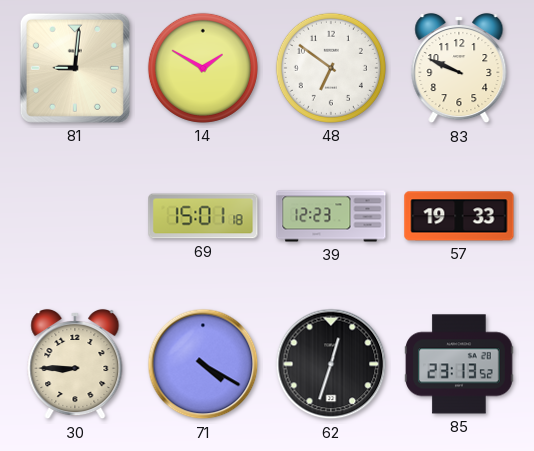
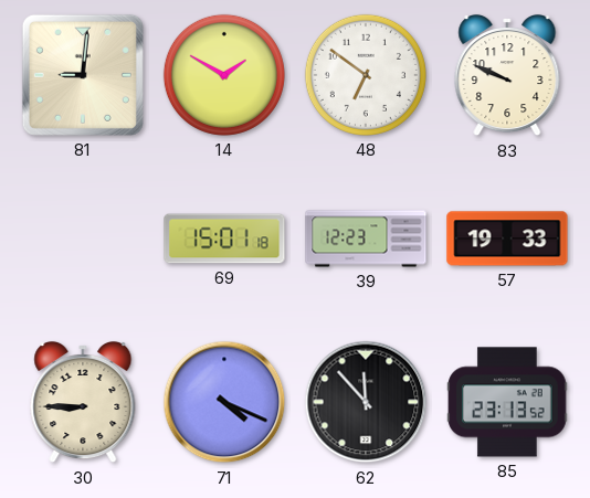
71: 4:20 -> 4:19
62: 12:33 -> 11:53
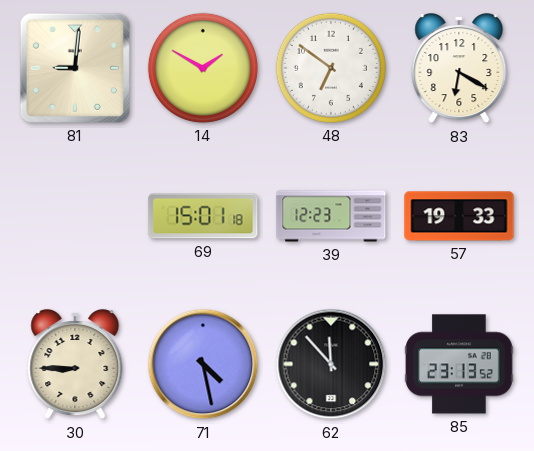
83: 9:49 -> 6:20
71: 4:19 -> 4:28
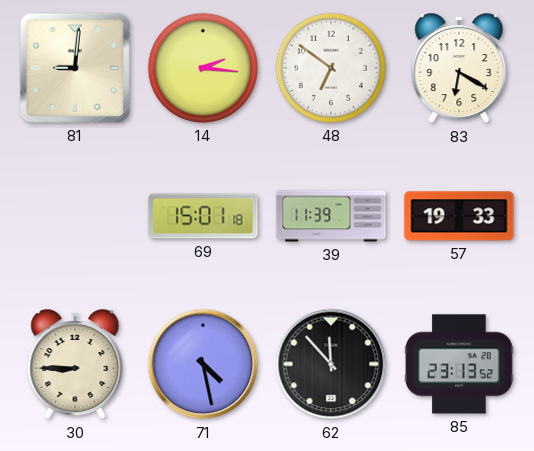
14: 1:50 -> 2:16
39: 12:23 -> 11:39
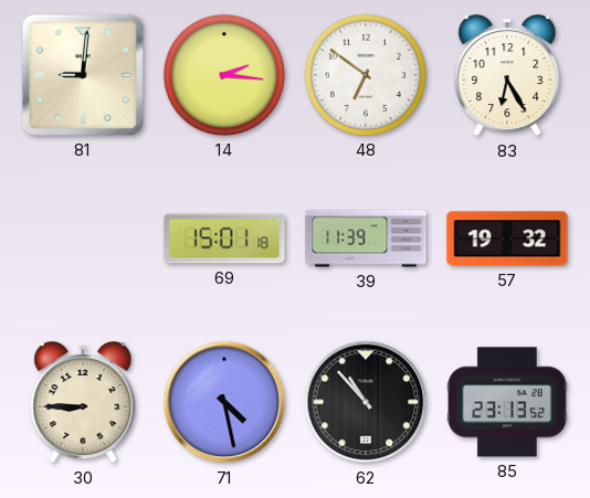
83: 6:20 -> 6:25
57: 19:33 -> 19:32
62: 11:53 -> 10:53
